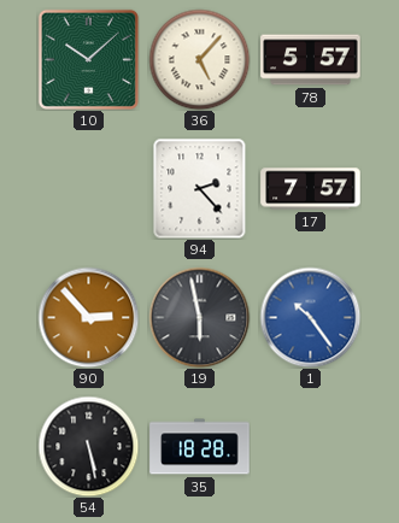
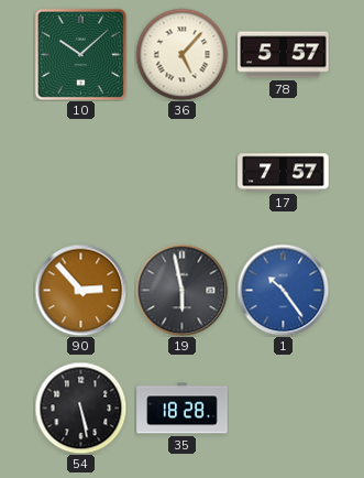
94: 2:23 -> none
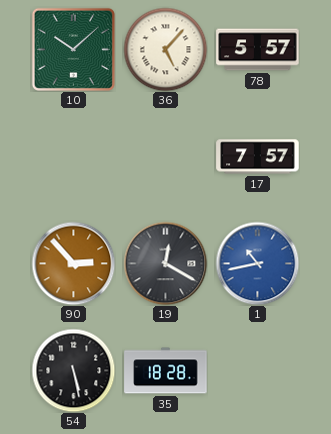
19: 5:58 -> 12:20
1: 10:24 -> 10:43
